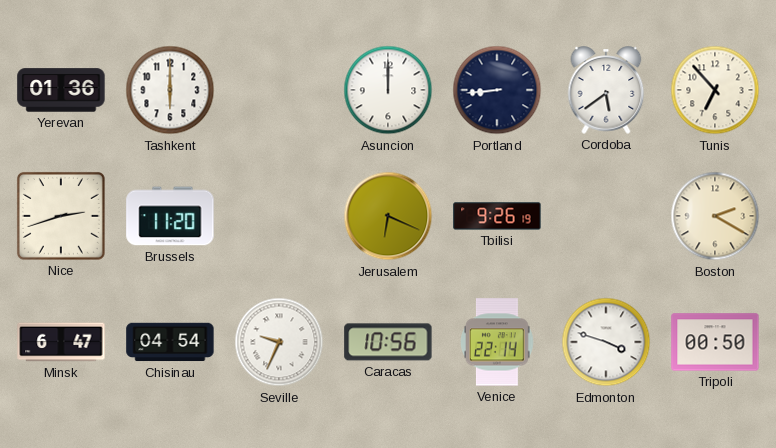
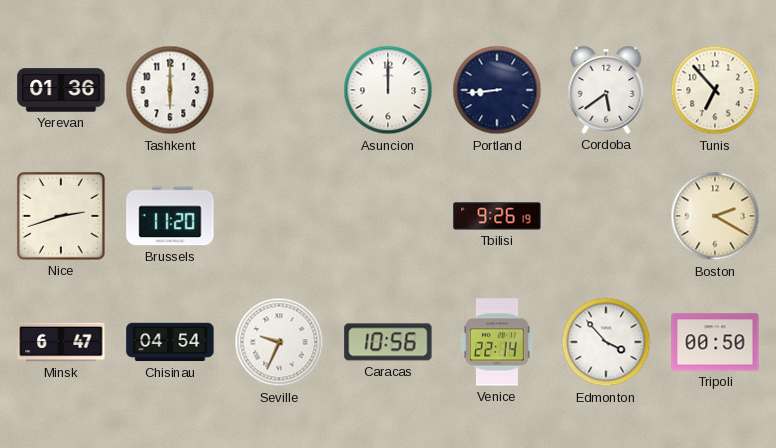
Jerusalem: 6:19 -> none
Edmonton: 3:48 -> 3:53
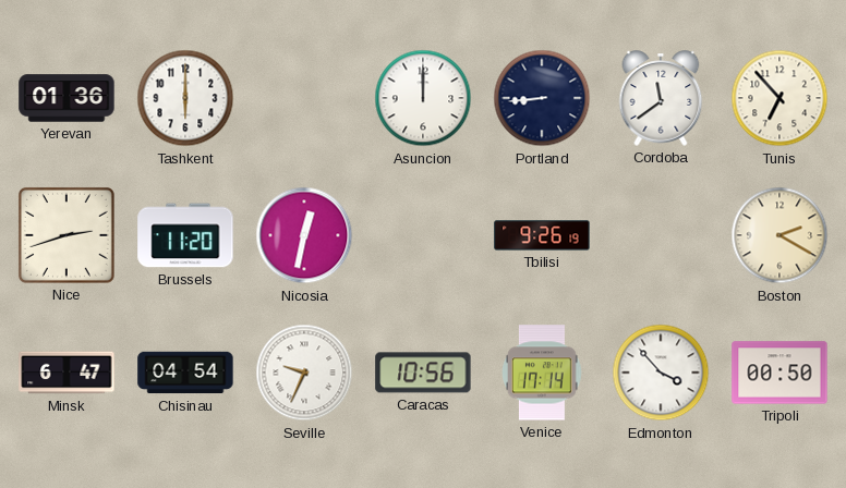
Cordoba: 5:39 -> 11:39
Nicosia: none -> 12:32
Venice: 22:14 -> 17:14
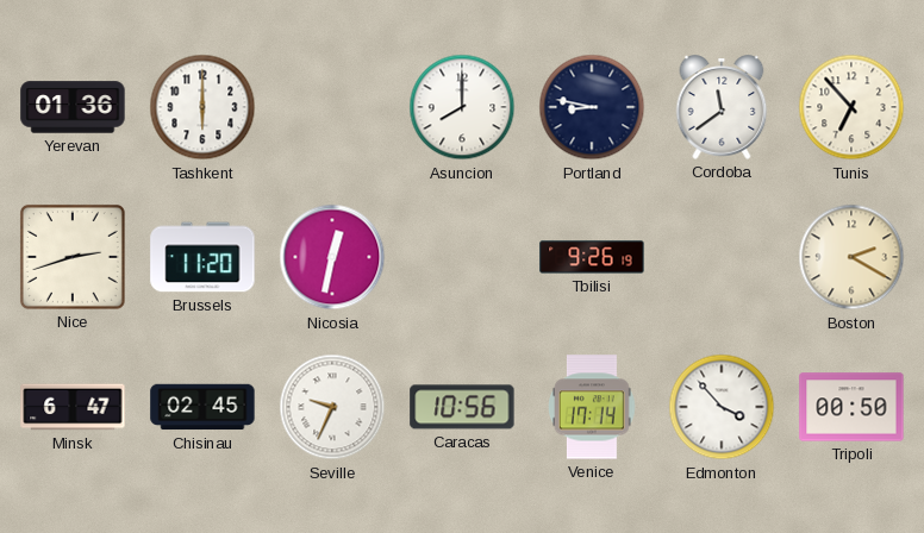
Asuncion: 12:00 -> 8:00
Portland: 8:44 -> 8:47
Chisinau: 04:54 -> 02:45
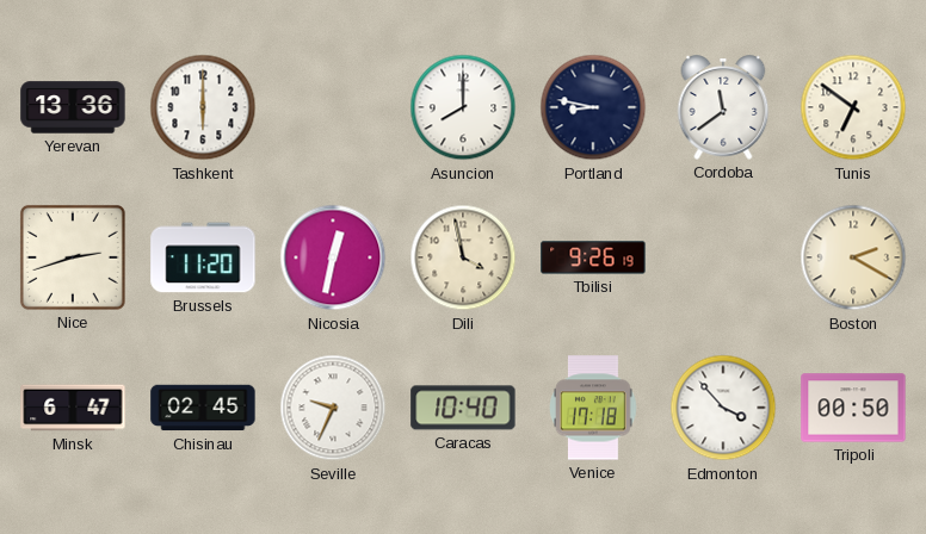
Yerevan: 01:36 -> 13:36
Tunis: 6:53 -> 6:51
Dili: none -> 3:58
Caracas: 10:56 -> 10:40
Venice: 17:14 -> 17:18
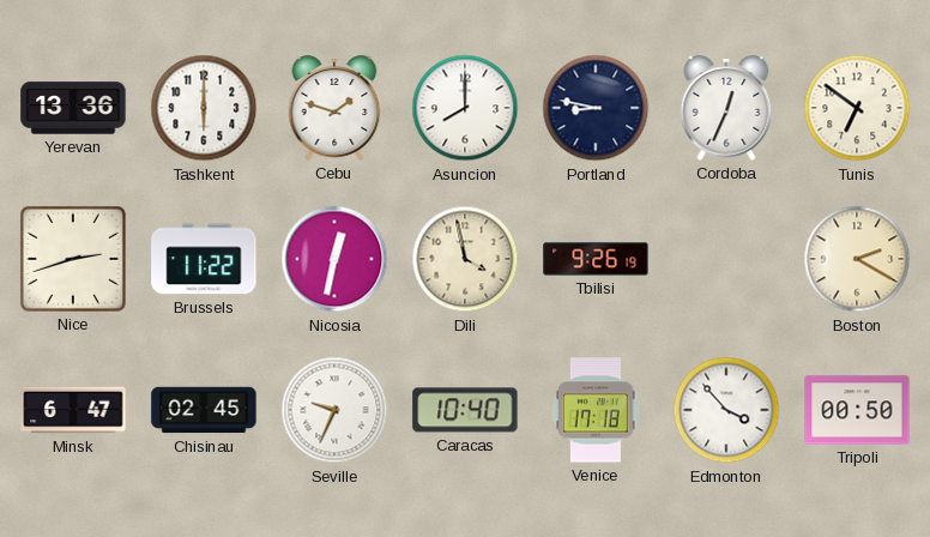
Cebu: none -> 1:48
Cordoba: 11:39 -> 12:34
Brussels: 11:20 -> 11:22
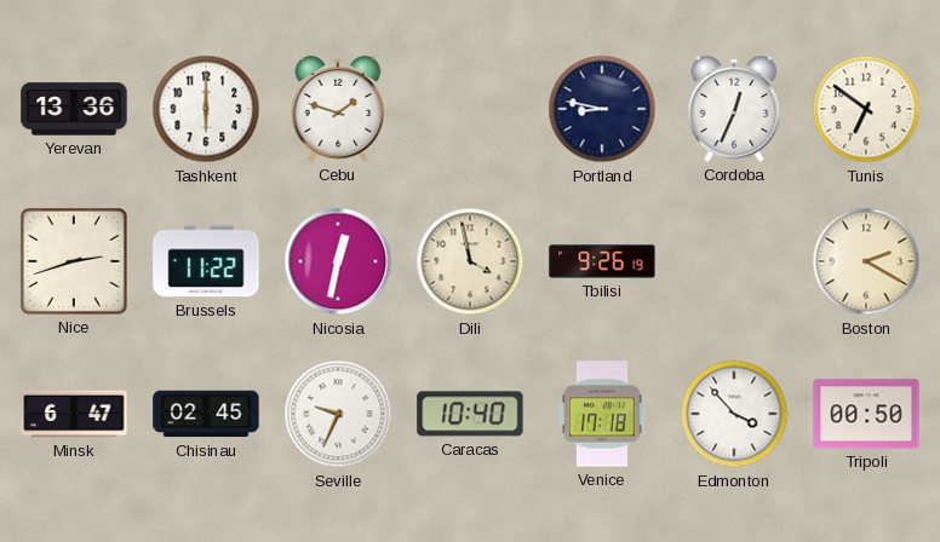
Asuncion: 8:00 -> none
